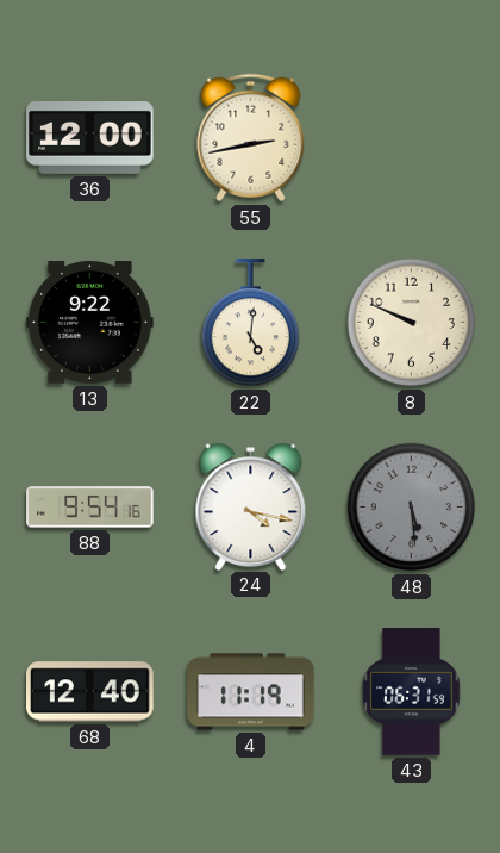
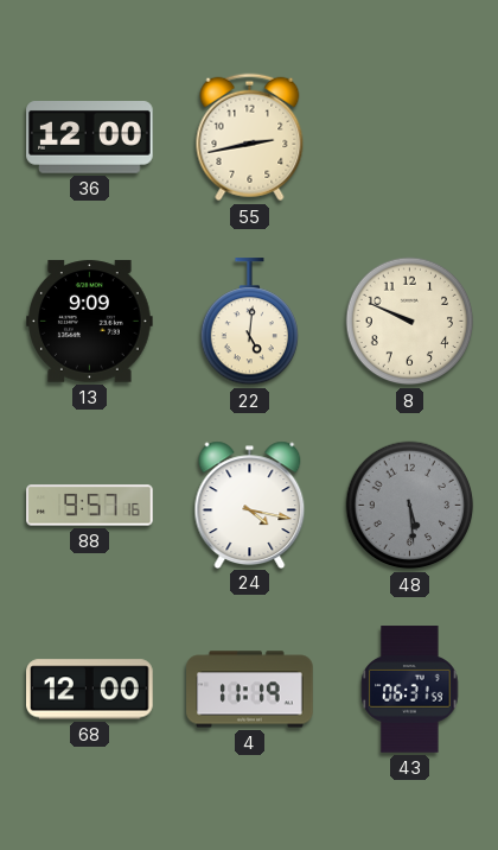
13: 9:22 -> 9:09
88: 9:54 -> 9:57
68: 12:40 -> 12:00
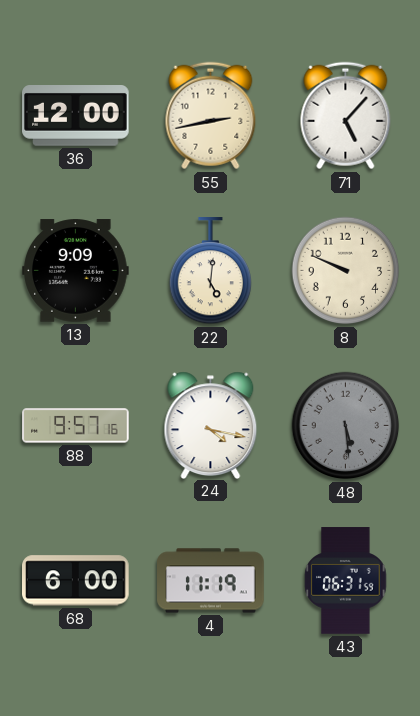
71: none -> 5:07
68: 12:00 -> 6:00
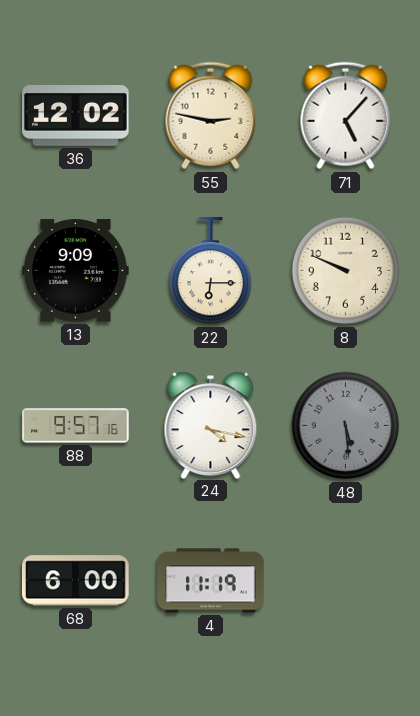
36: 12:00 -> 12:02
55: 2:43 -> 2:47
22: 5:01 -> 6:15
43: 06:31 -> none
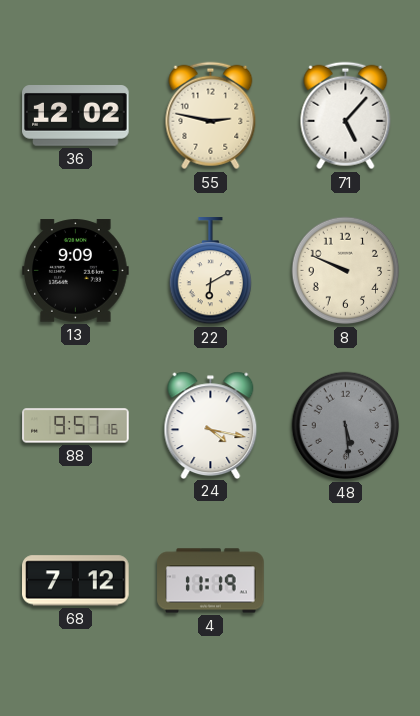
22: 6:15 -> 6:10
68: 6:00 -> 7:12
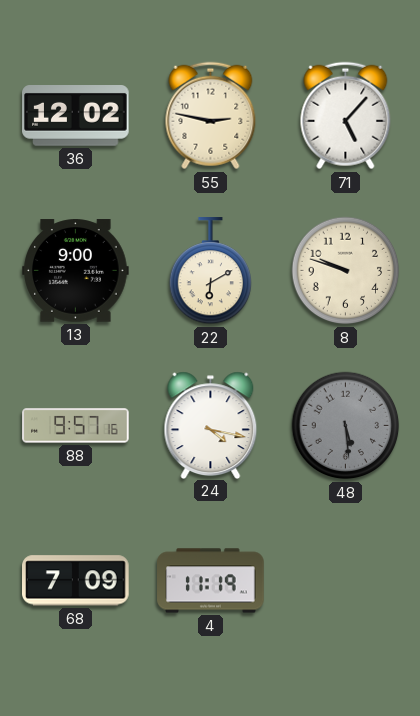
13: 9:09 -> 9:00
8: 9:49 -> 9:48
68: 7:12 -> 7:09
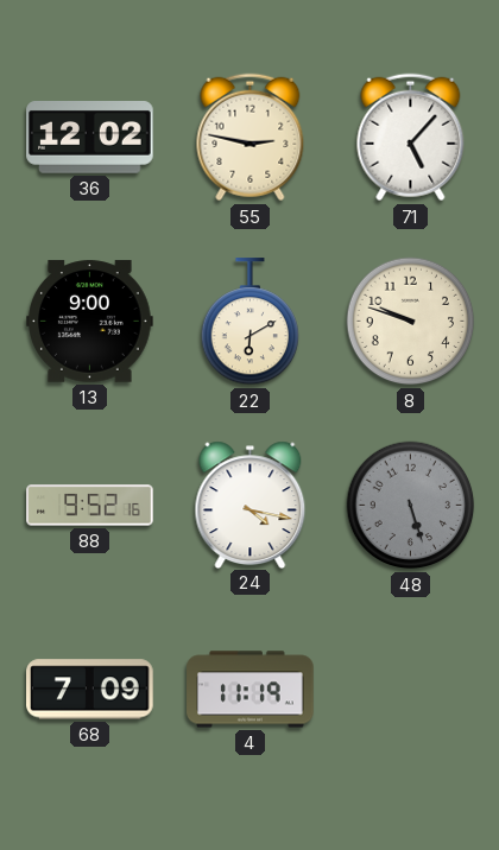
88: 9:57 -> 9:52
48: 5:29 -> 5:27
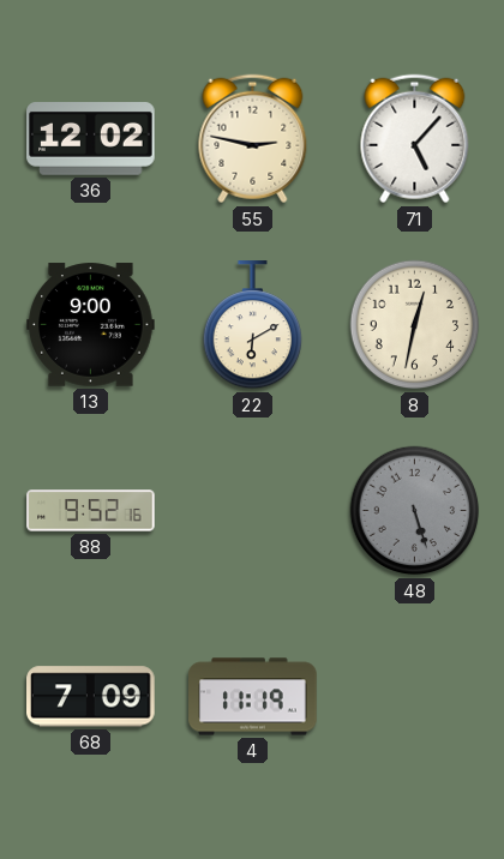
8: 9:48 -> 12:32
24: 4:17 -> none
